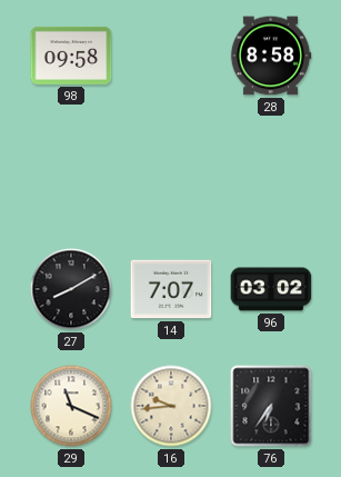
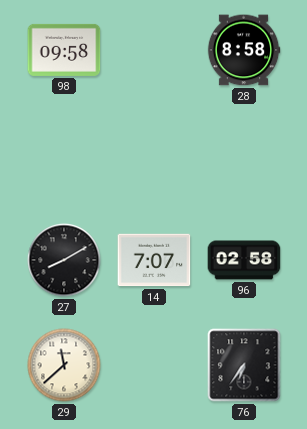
96: 03:02 -> 02:58
29: 11:19 -> 11:38
16: 9:44 -> none
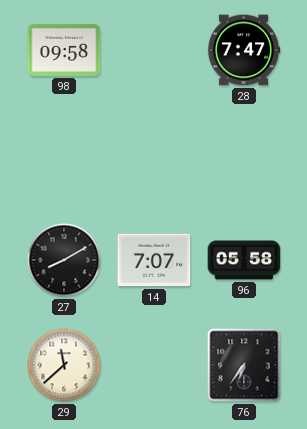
28: 8:58 -> 7:47
96: 02:58 -> 05:58
